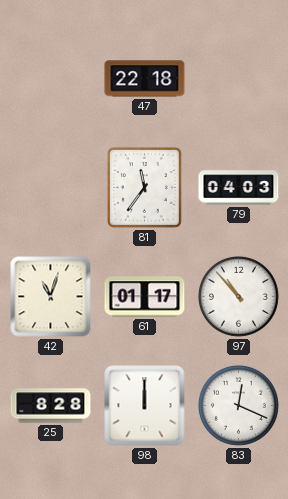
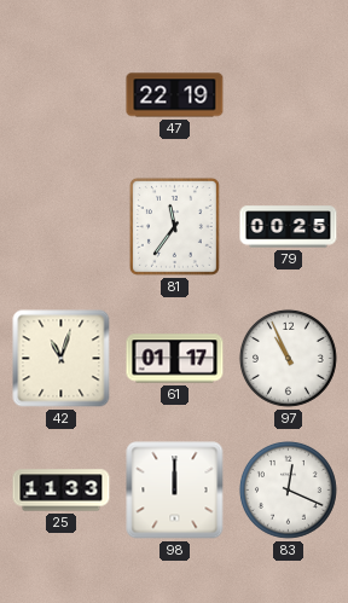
47: 22:18 -> 22:19
79: 04:03 -> 00:25
97: 10:53 -> 10:56
25: 8:28 -> 11:33
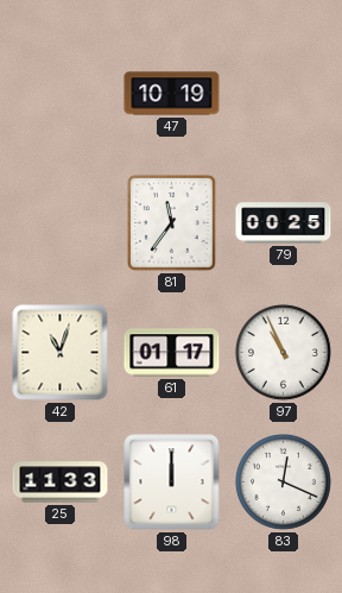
47: 22:19 -> 10:19
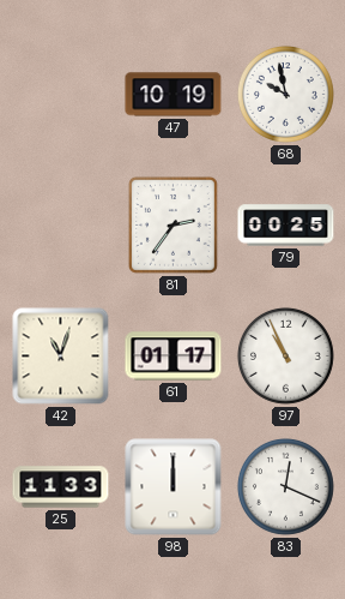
68: none -> 9:58
81: 11:36 -> 2:36
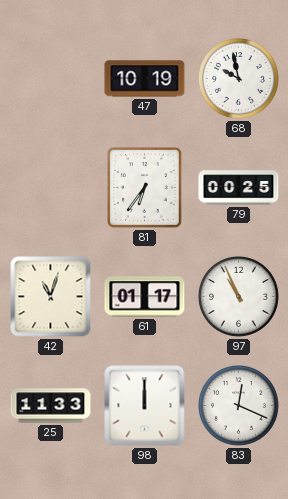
81: 2:36 -> 6:36
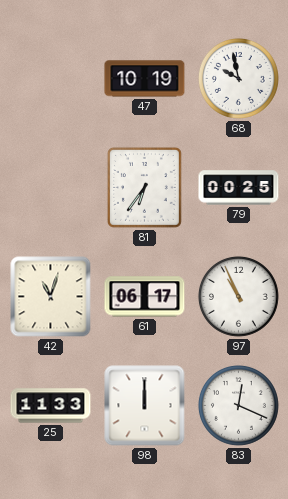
61: 01:17 -> 06:17
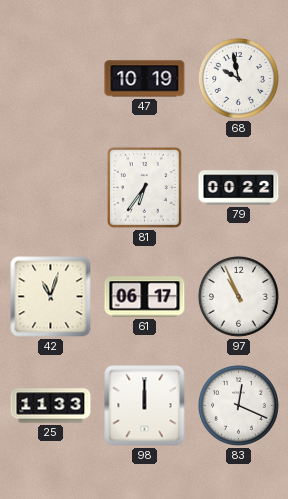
79: 00:25 -> 00:22
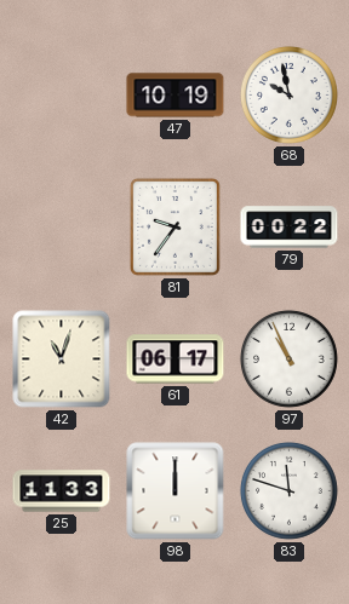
81: 6:36 -> 9:36
83: 12:19 -> 11:48
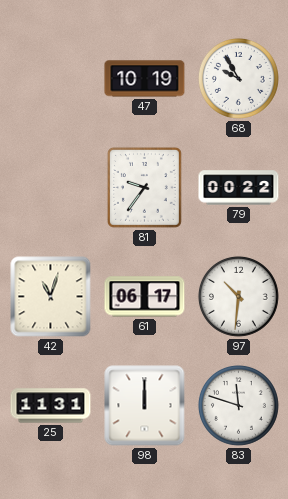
68: 9:58 -> 9:55
97: 10:56 -> 10:31
25: 11:33 -> 11:31
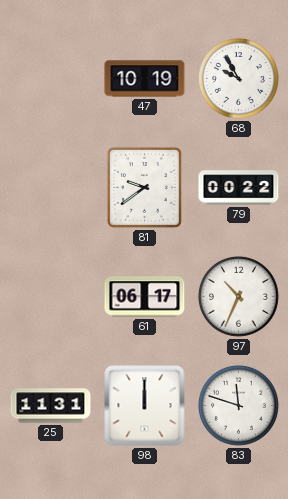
81: 9:36 -> 9:39
42: 11:03 -> none
97: 10:31 -> 10:34
